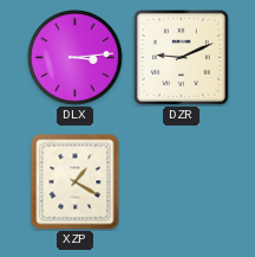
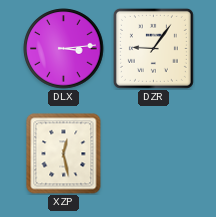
DZR: 9:11 -> 9:06
XZP: 1:20 -> 12:28
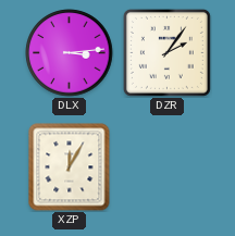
DZR: 9:06 -> 2:06
XZP: 12:28 -> 12:05
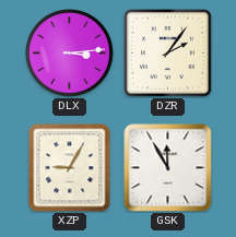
XZP: 12:05 -> 9:05
GSK: none -> 11:55
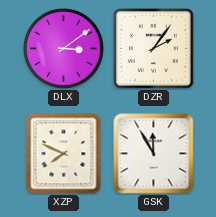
DLX: 3:14 -> 3:09
XZP: 9:05 -> 7:49
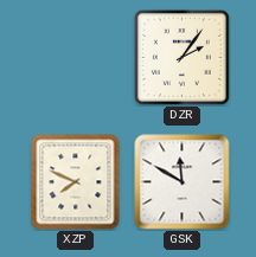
DLX: 3:09 -> none
GSK: 11:55 -> 11:50
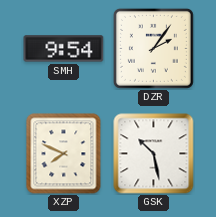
SMH: none -> 9:54
GSK: 11:50 -> 10:28
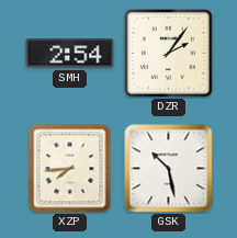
SMH: 9:54 -> 2:54
XZP: 7:49 -> 7:44
